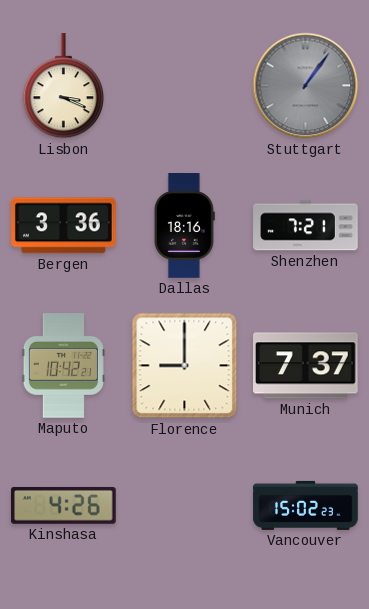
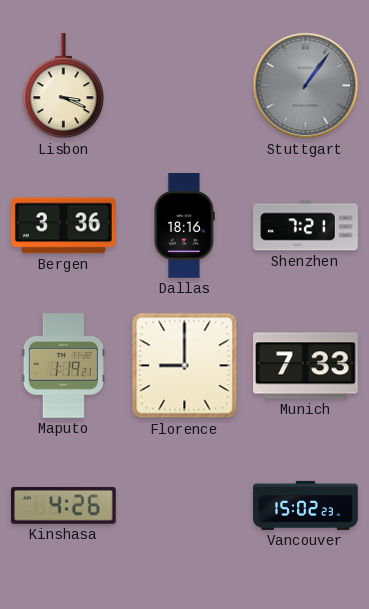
Maputo: 10:42 -> 1:19
Munich: 7:37 -> 7:33
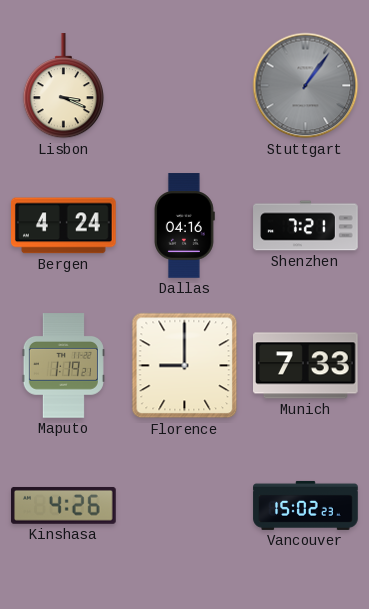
Bergen: 3:36 -> 4:24
Dallas: 18:16 -> 04:16
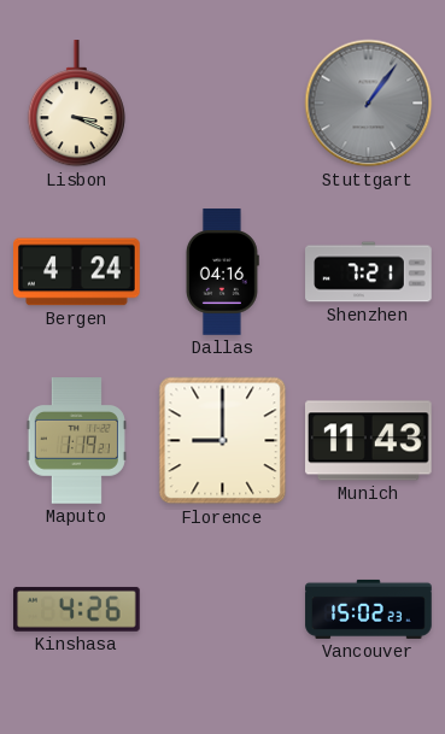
Munich: 7:33 -> 11:43
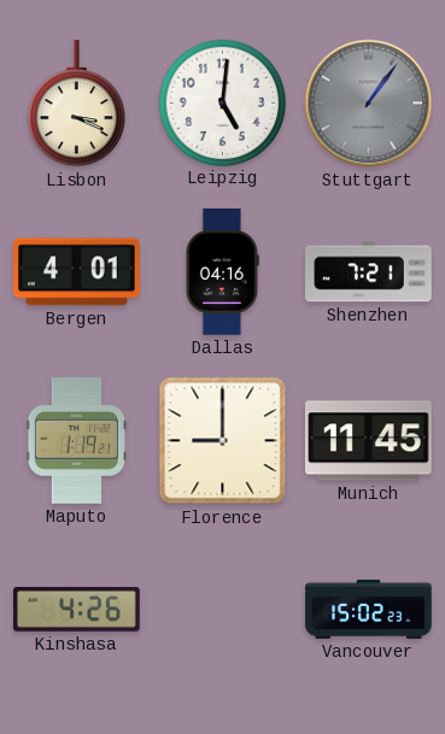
Leipzig: none -> 5:01
Bergen: 4:24 -> 4:01
Munich: 11:43 -> 11:45
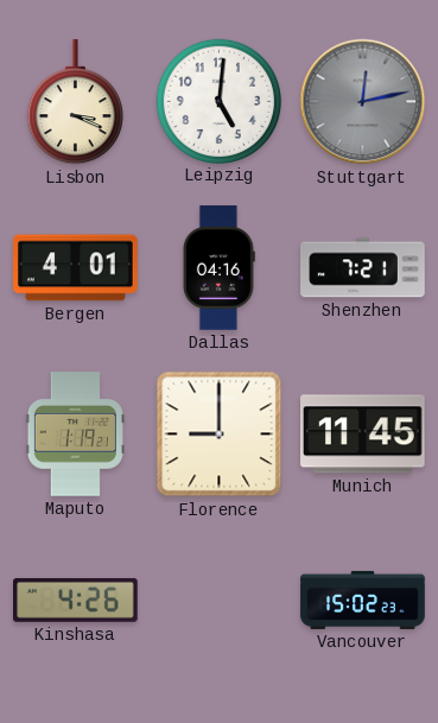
Stuttgart: 1:06 -> 12:13
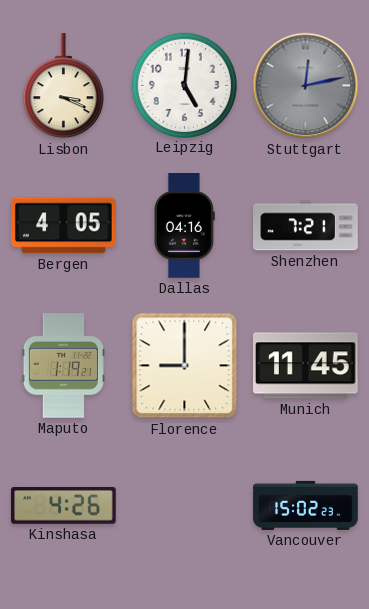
Bergen: 4:01 -> 4:05
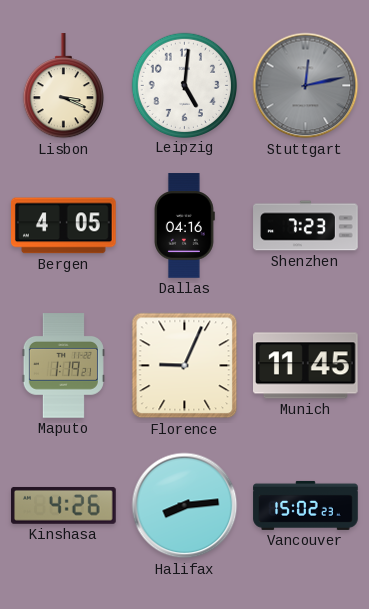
Shenzhen: 7:21 -> 7:23
Florence: 9:00 -> 9:04
Halifax: none -> 8:14
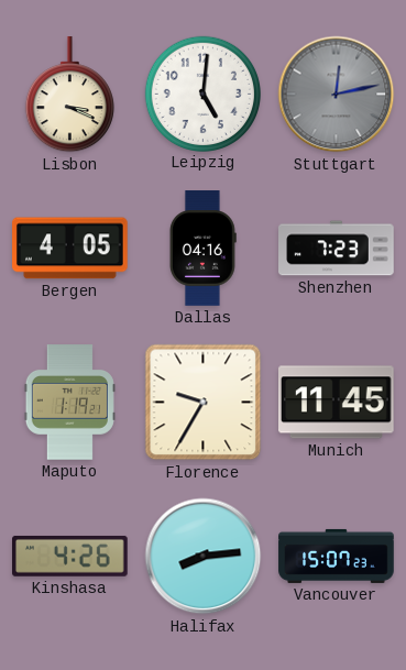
Florence: 9:04 -> 9:35
Vancouver: 15:02 -> 15:07
